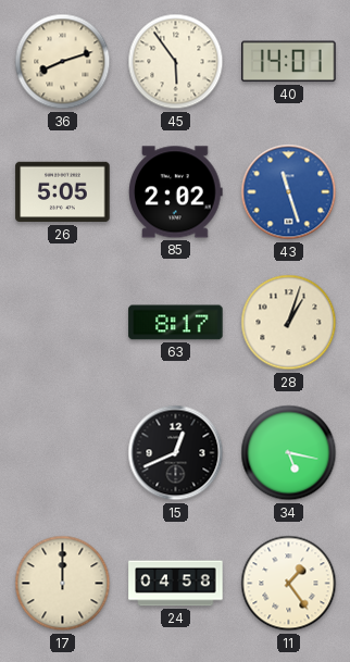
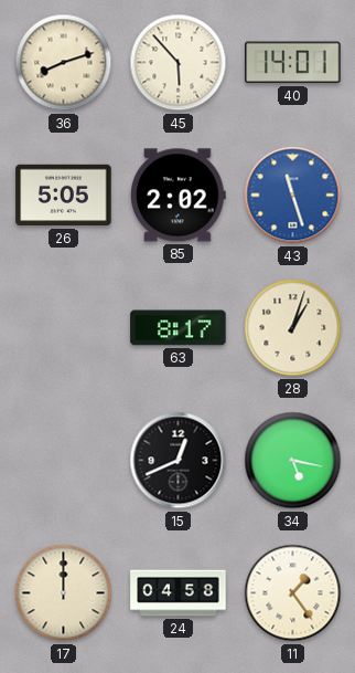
45: 5:54 -> 5:53
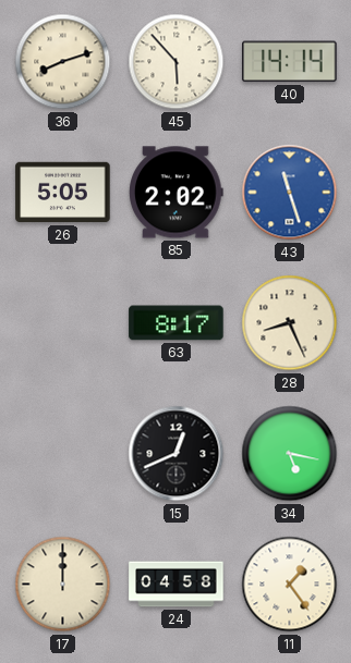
40: 14:01 -> 14:14
28: 1:03 -> 8:26
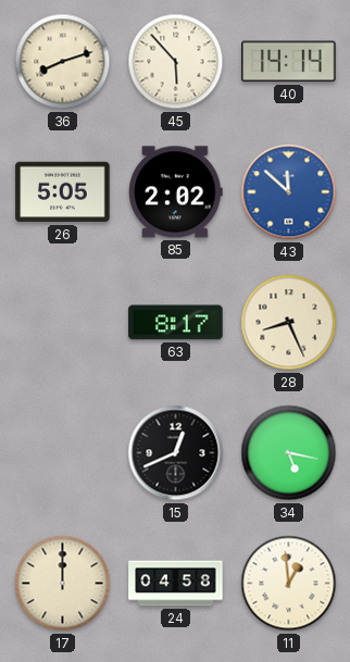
43: 11:27 -> 11:52
11: 1:24 -> 12:59
